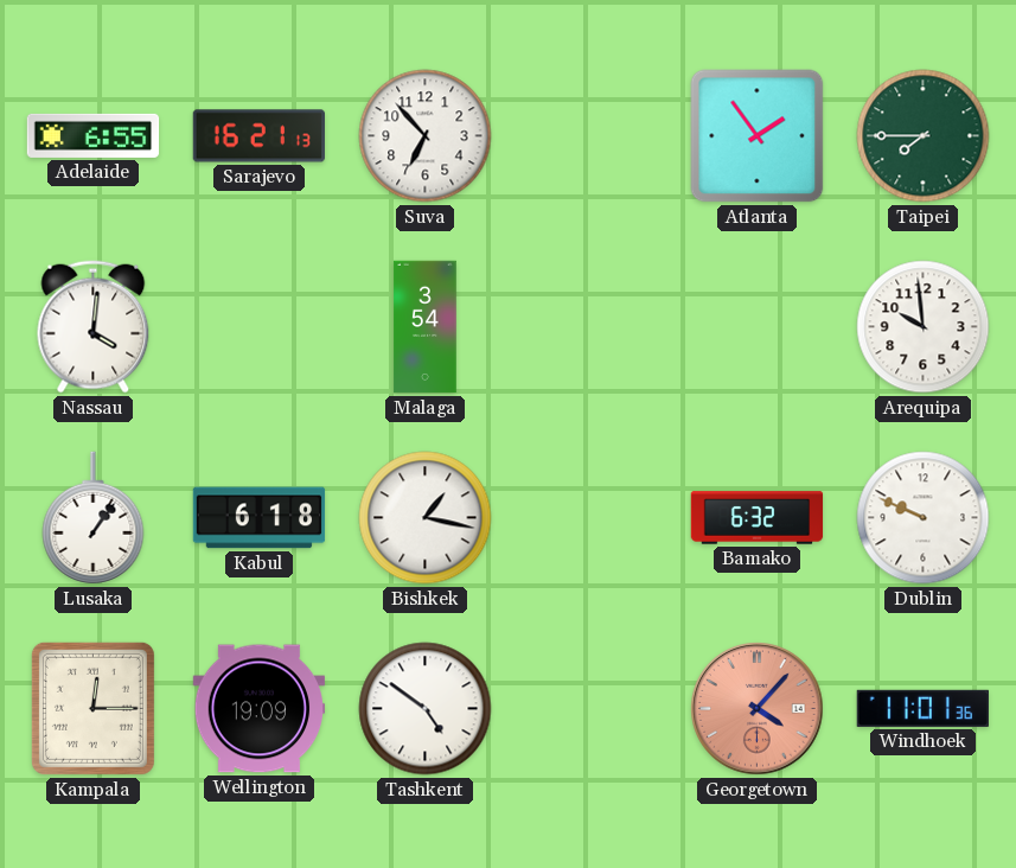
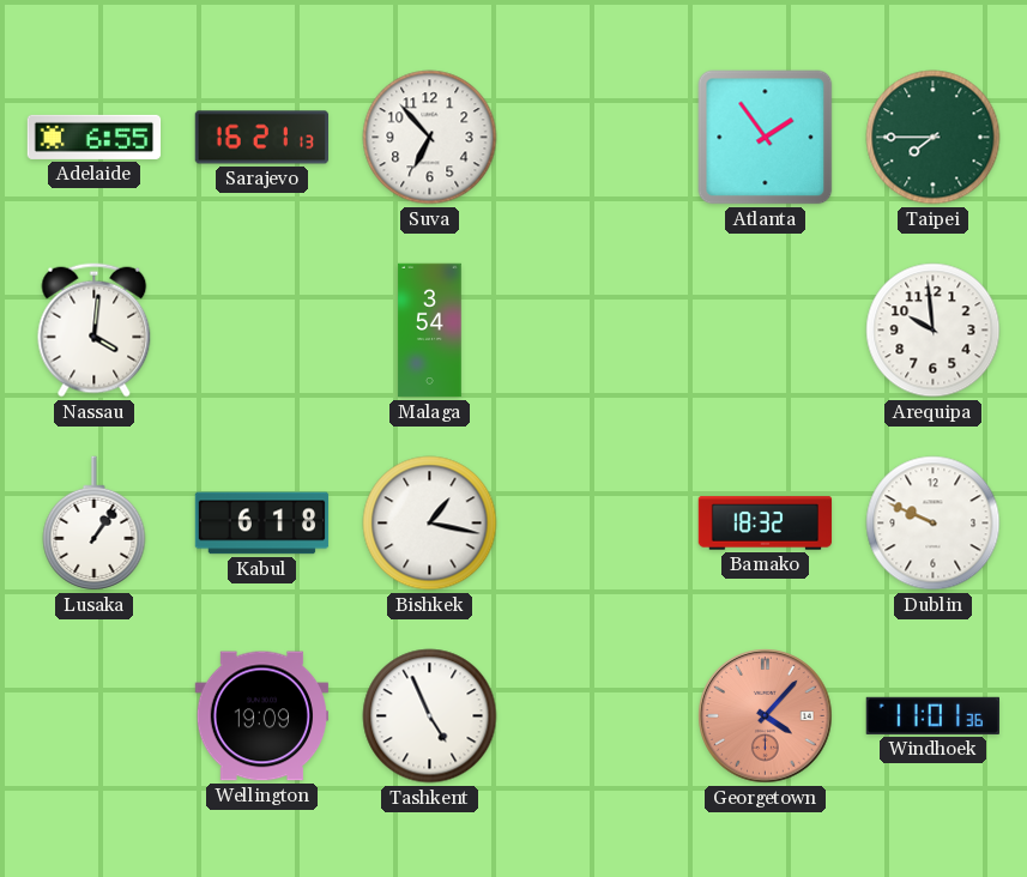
Bamako: 6:32 -> 18:32
Kampala: 12:15 -> none
Tashkent: 4:51 -> 4:56
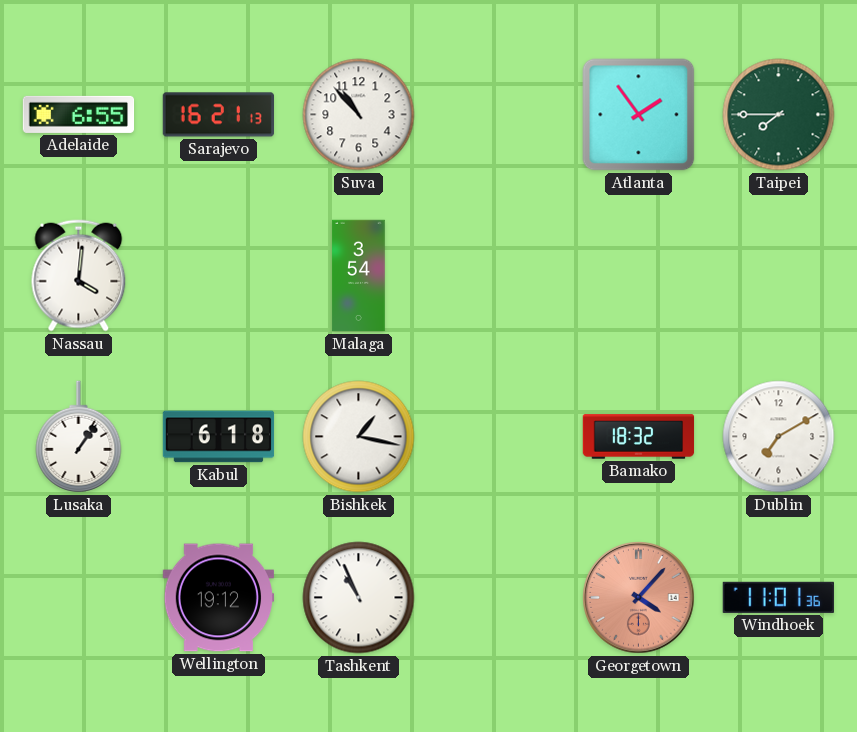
Suva: 6:53 -> 10:53
Arequipa: 9:59 -> none
Dublin: 9:49 -> 7:10
Wellington: 19:09 -> 19:12
Tashkent: 4:56 -> 10:56
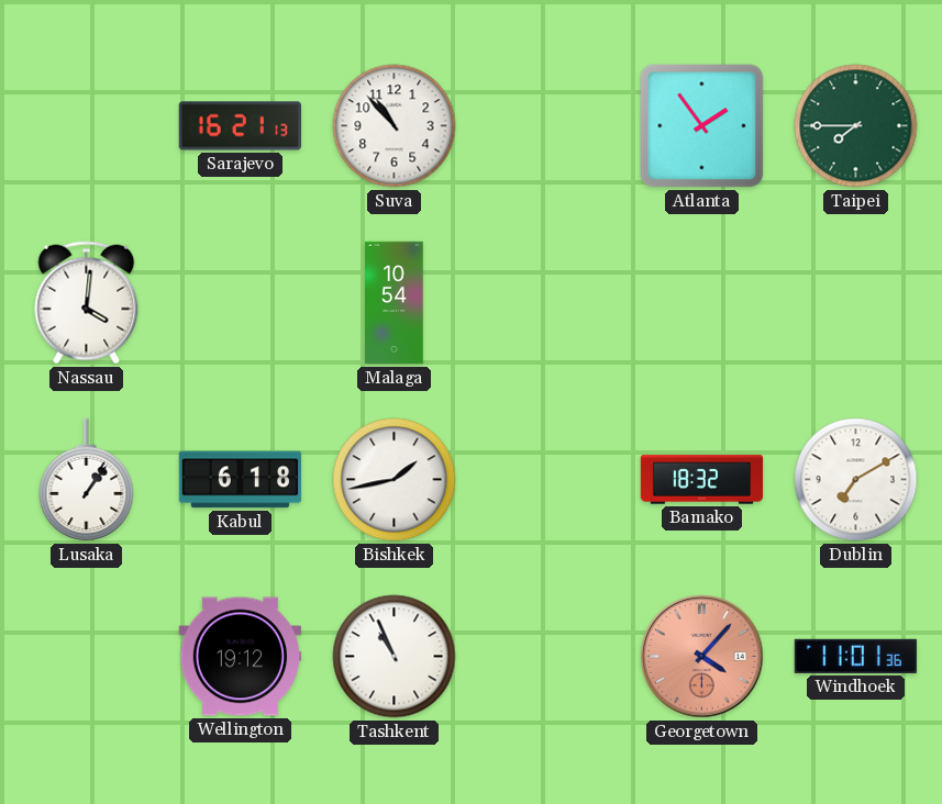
Adelaide: 6:55 -> none
Malaga: 3:54 -> 10:54
Bishkek: 1:17 -> 1:43
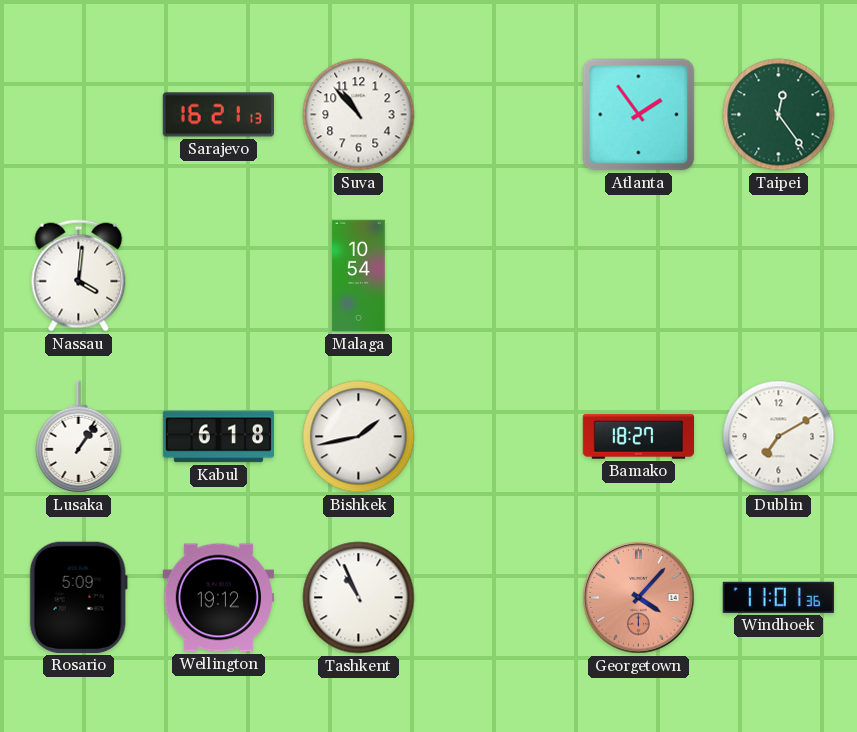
Taipei: 7:45 -> 12:24
Bamako: 18:32 -> 18:27
Rosario: none -> 5:09
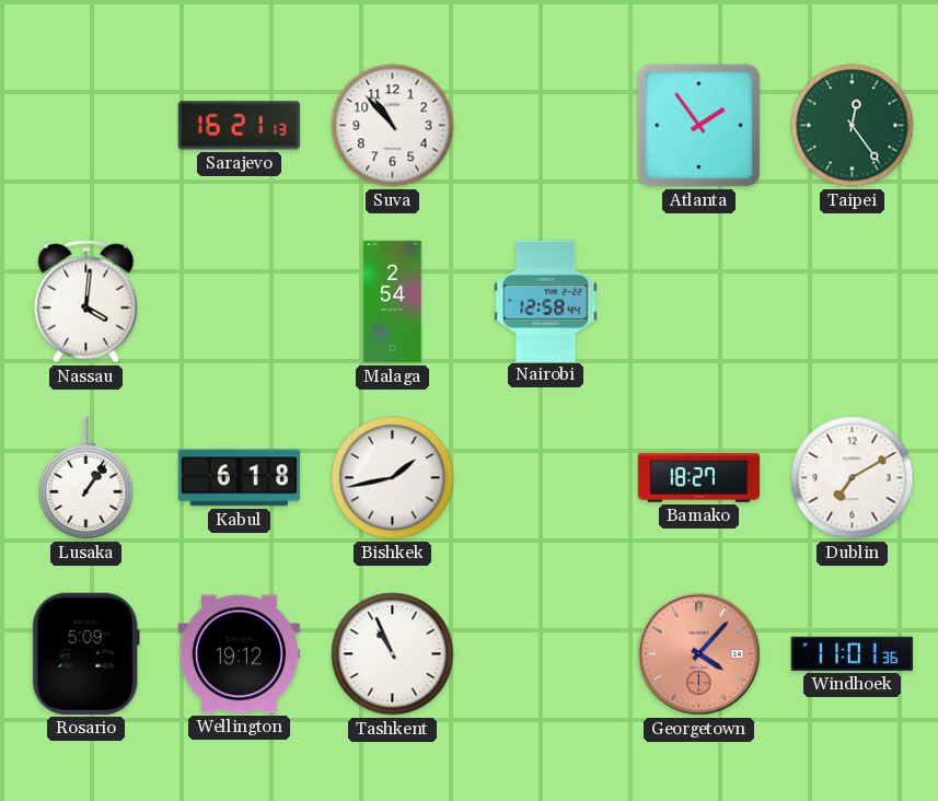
Malaga: 10:54 -> 2:54
Nairobi: none -> 12:58
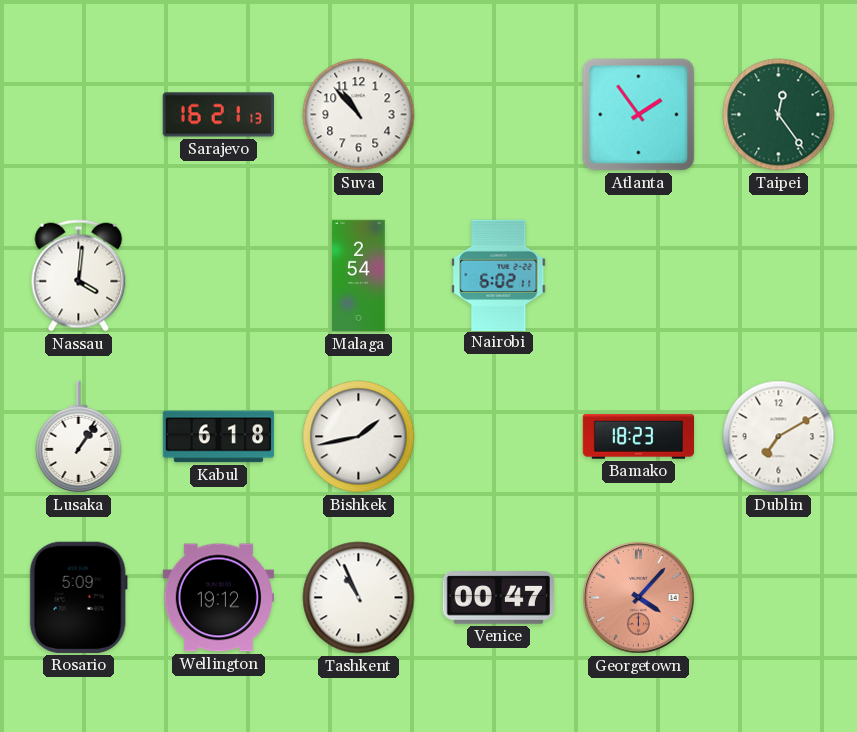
Nairobi: 12:58 -> 6:02
Bamako: 18:27 -> 18:23
Venice: none -> 00:47
Windhoek: 11:01 -> none
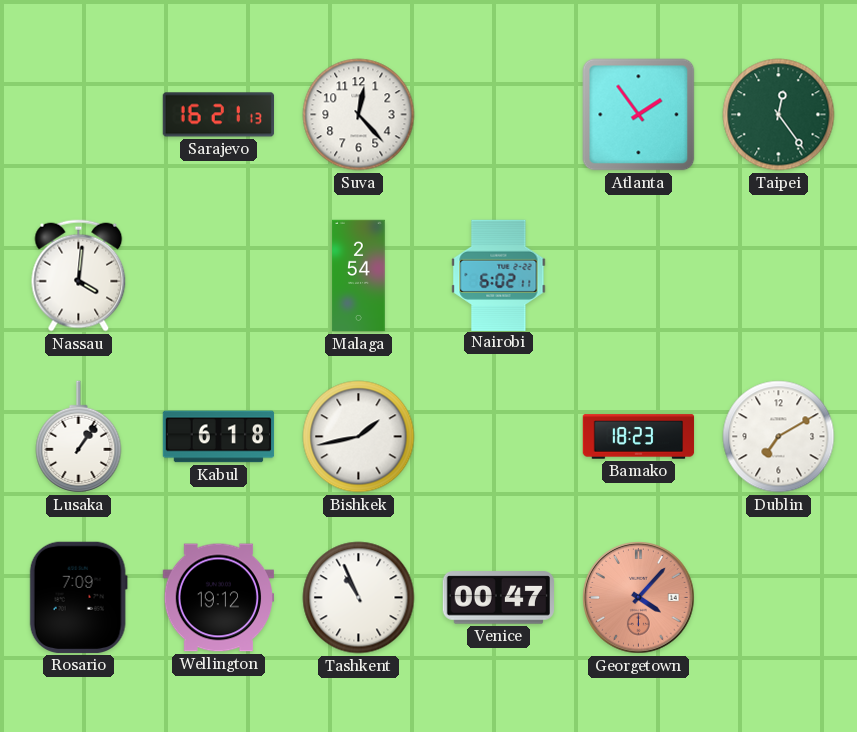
Suva: 10:53 -> 12:23
Rosario: 5:09 -> 7:09
